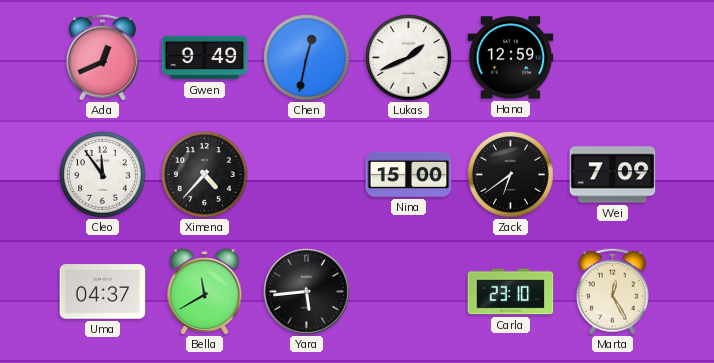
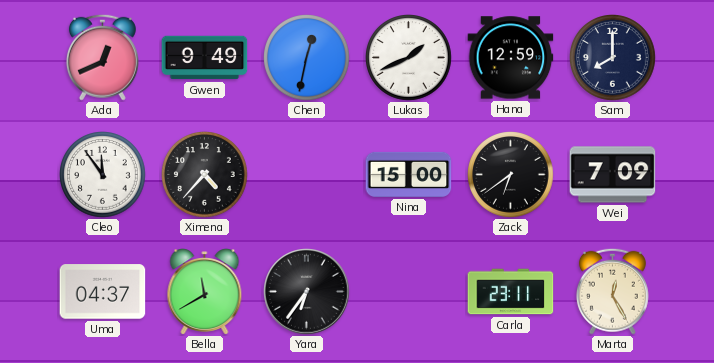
Sam: none -> 8:00
Yara: 5:44 -> 6:36
Carla: 23:10 -> 23:11
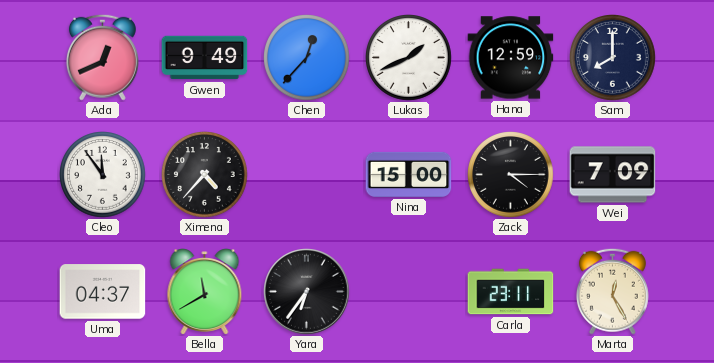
Chen: 12:32 -> 12:37
Zack: 6:39 -> 4:15
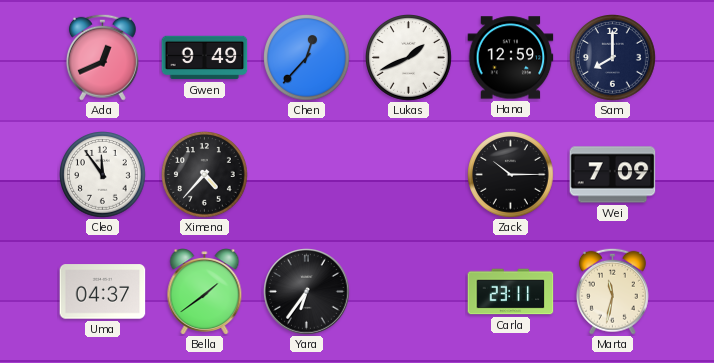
Nina: 15:00 -> none
Zack: 4:15 -> 10:15
Bella: 11:40 -> 1:39
Marta: 12:25 -> 11:32
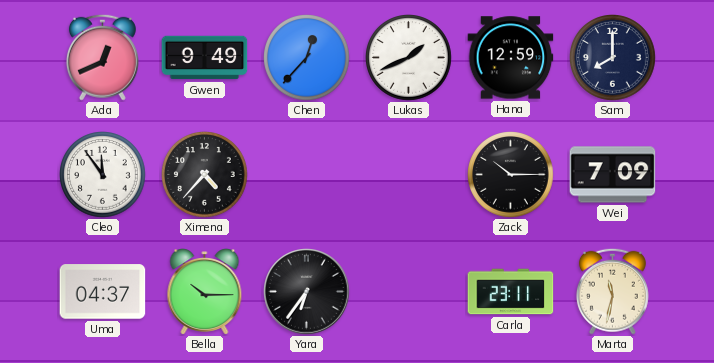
Bella: 1:39 -> 10:15
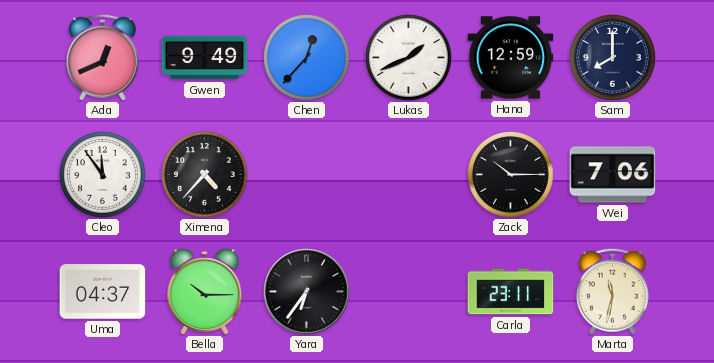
Wei: 7:09 -> 7:06
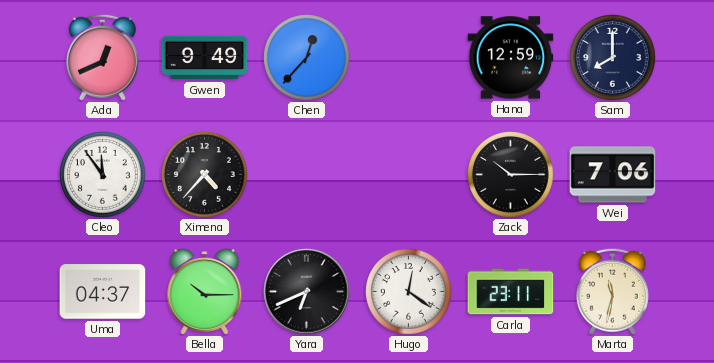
Lukas: 1:41 -> none
Yara: 6:36 -> 6:41
Hugo: none -> 12:21
